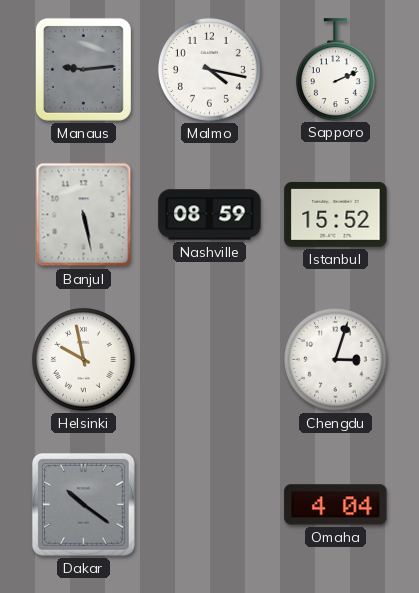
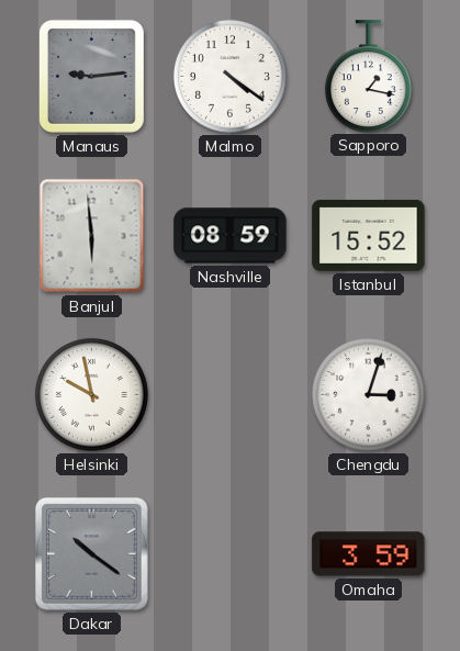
Malmo: 4:17 -> 4:21
Sapporo: 2:11 -> 1:17
Banjul: 5:28 -> 5:59
Omaha: 4:04 -> 3:59
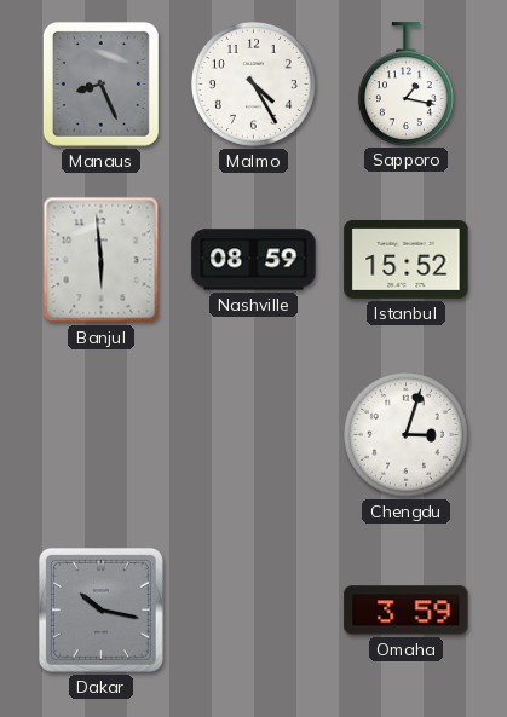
Manaus: 9:14 -> 8:26
Malmo: 4:21 -> 4:25
Helsinki: 9:58 -> none
Dakar: 10:21 -> 10:17
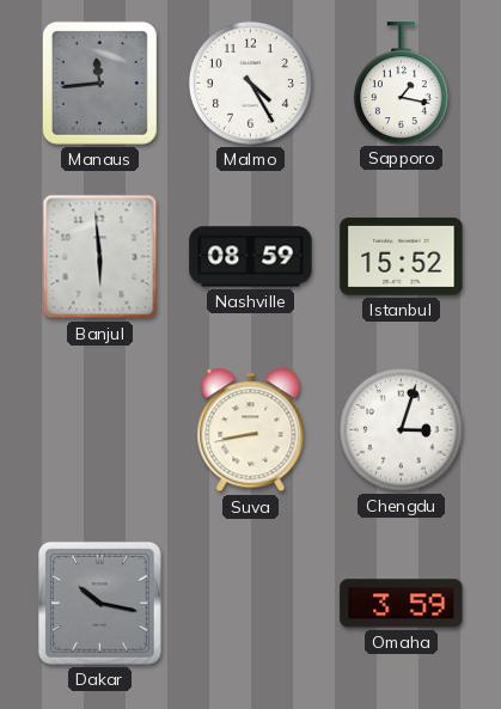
Manaus: 8:26 -> 11:44
Suva: none -> 8:43
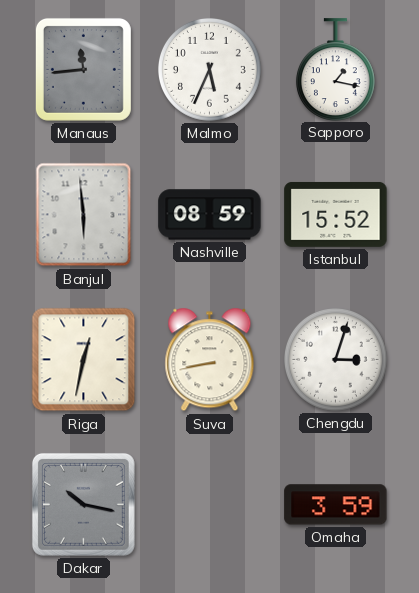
Malmo: 4:25 -> 5:34
Riga: none -> 12:32
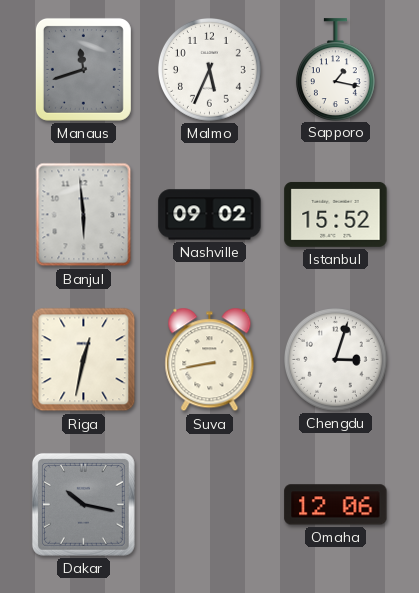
Manaus: 11:44 -> 11:42
Nashville: 08:59 -> 09:02
Omaha: 3:59 -> 12:06
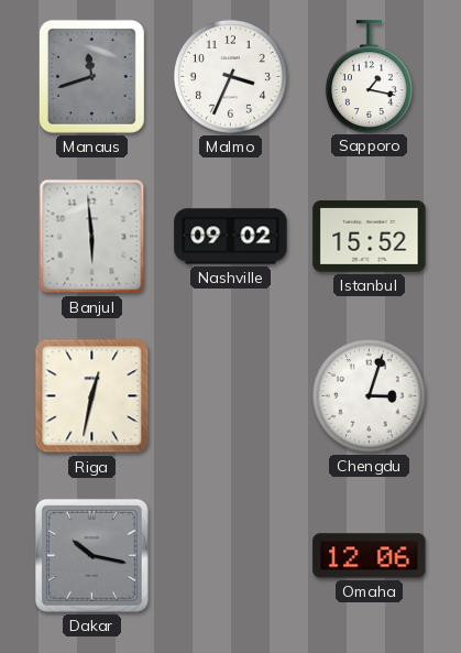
Malmo: 5:34 -> 3:34
Suva: 8:43 -> none
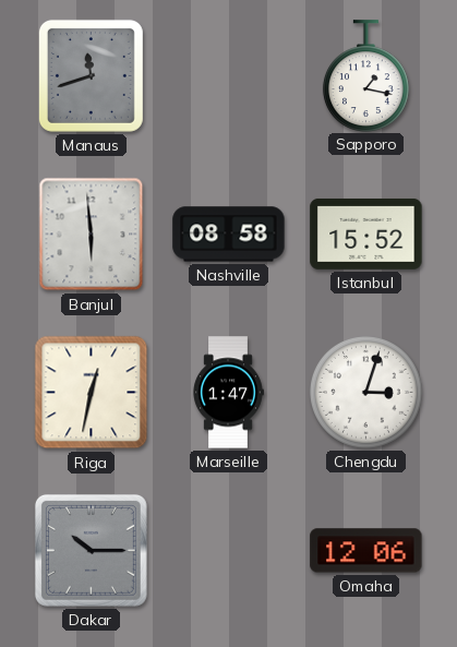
Malmo: 3:34 -> none
Nashville: 09:02 -> 08:58
Marseille: none -> 1:47
Dakar: 10:17 -> 10:15
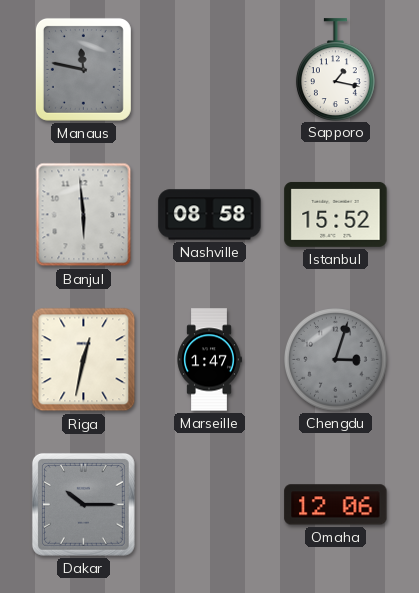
Manaus: 11:42 -> 11:47
Chengdu dial: white -> grey
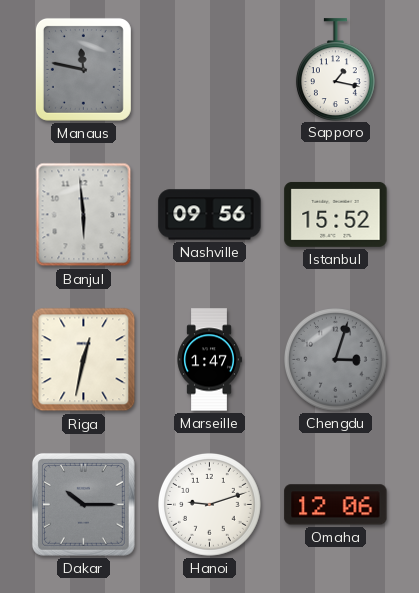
Nashville: 08:58 -> 09:56
Hanoi: none -> 9:12
